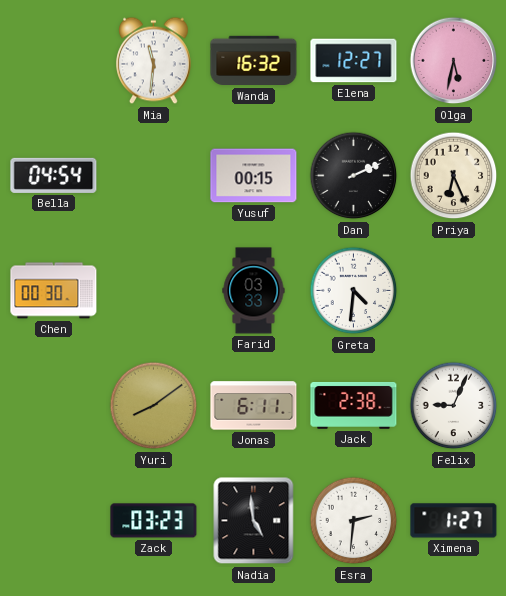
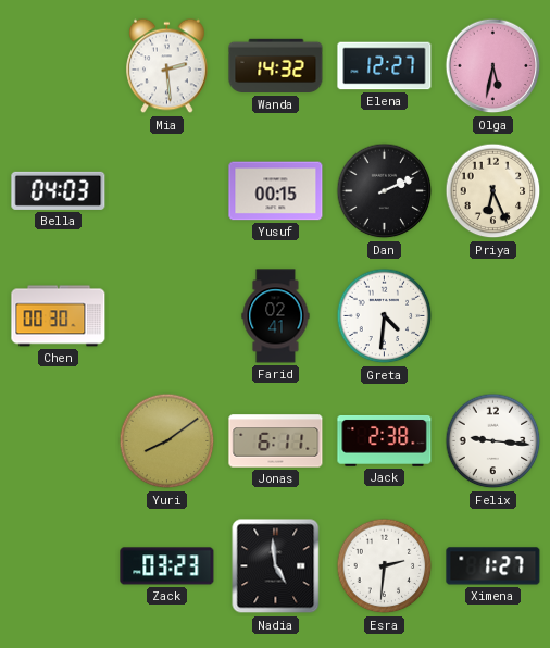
Mia: 11:31 -> 2:29
Wanda: 16:32 -> 14:32
Bella: 04:54 -> 04:03
Farid: 03:33 -> 02:41
Felix: 9:04 -> 9:16
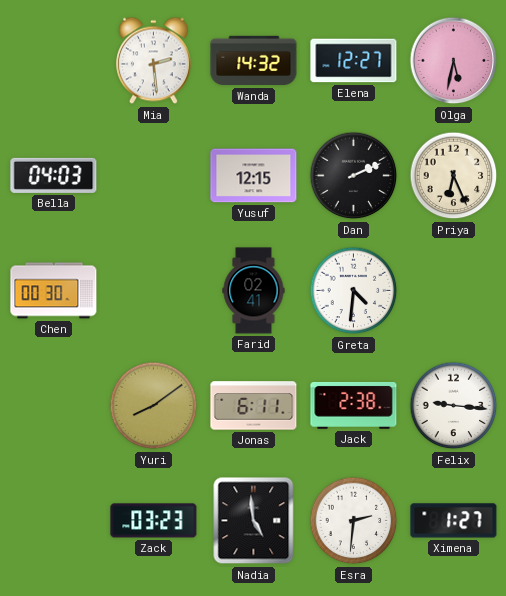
Yusuf: 00:15 -> 12:15
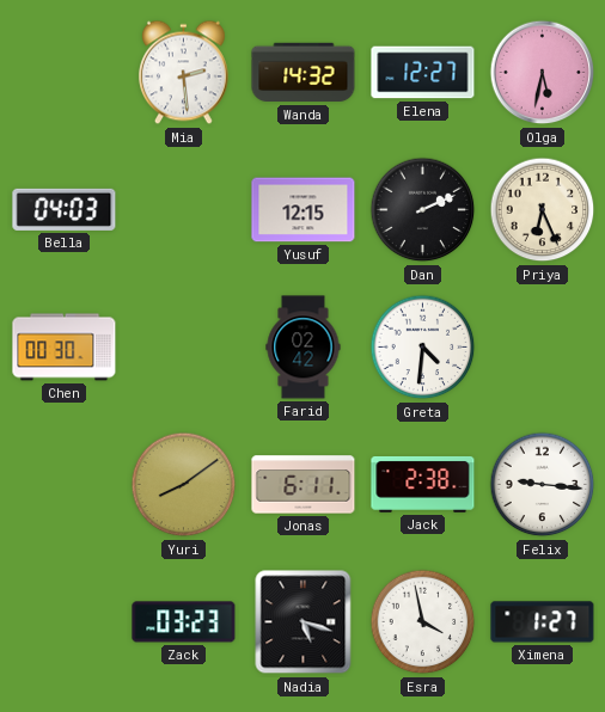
Farid: 02:41 -> 02:42
Nadia: 4:59 -> 5:18
Esra: 2:31 -> 3:58
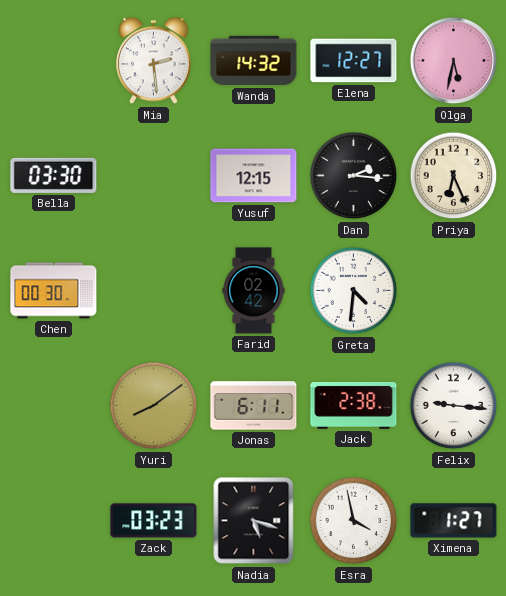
Bella: 04:03 -> 03:30
Dan: 2:11 -> 2:16
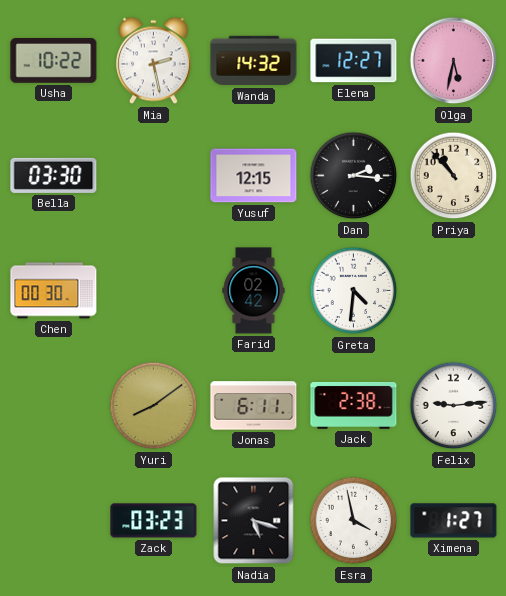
Usha: none -> 10:22
Mia: 2:29 -> 2:28
Priya: 6:26 -> 10:53
Felix: 9:16 -> 9:14
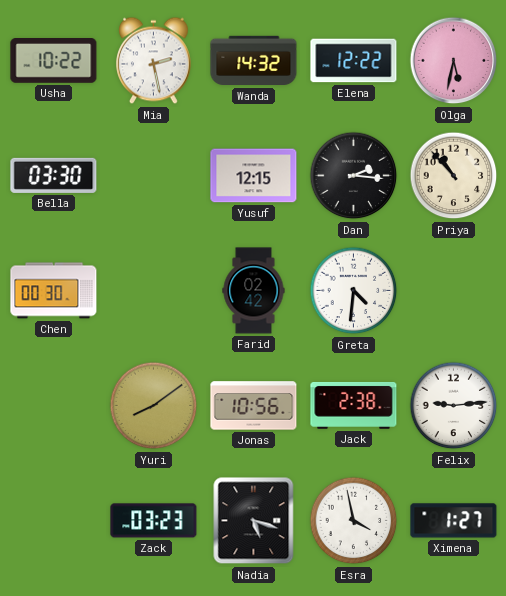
Elena: 12:27 -> 12:22
Jonas: 6:11 -> 10:56
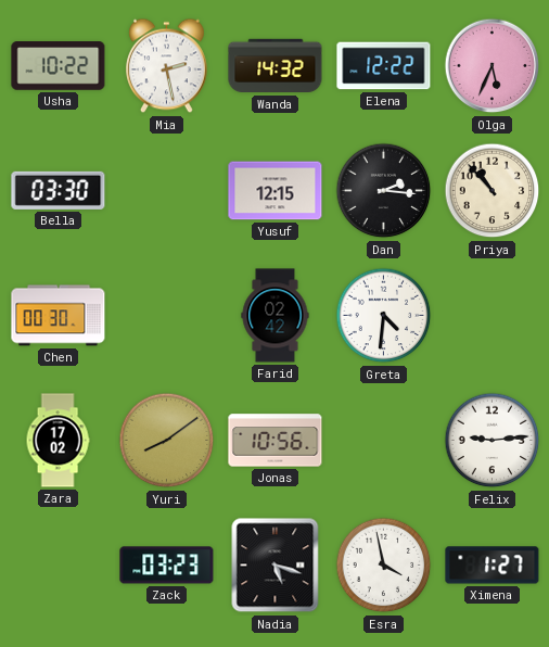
Olga: 5:32 -> 5:34
Zara: none -> 17:02
Jack: 2:38 -> none
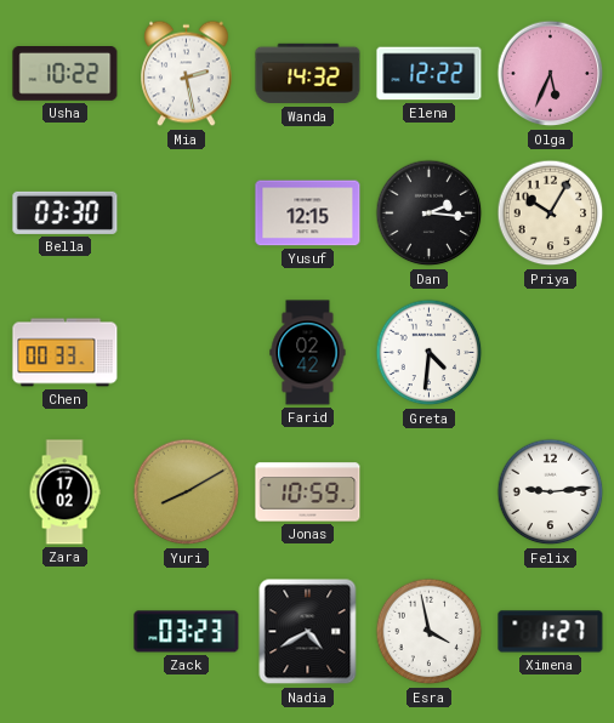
Priya: 10:53 -> 10:05
Chen: 00:30 -> 00:33
Yuri: 8:09 -> 8:10
Jonas: 10:56 -> 10:59
Nadia: 5:18 -> 4:40
